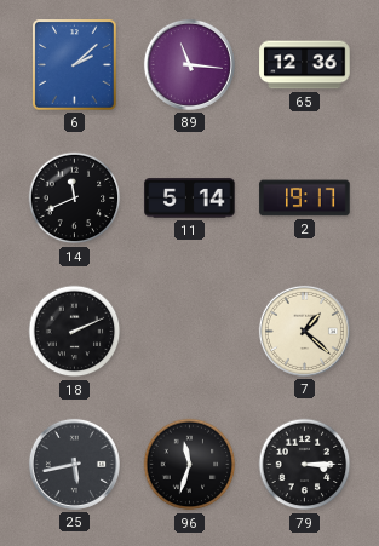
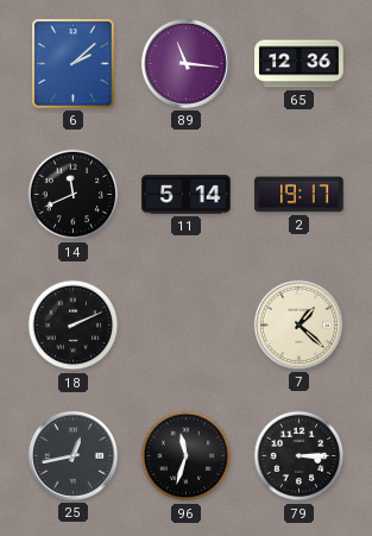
25: 5:43 -> 12:43
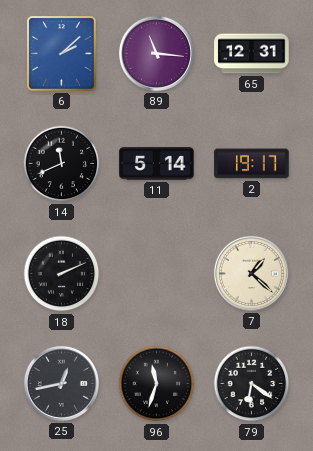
65: 12:36 -> 12:31
79: 3:15 -> 6:21
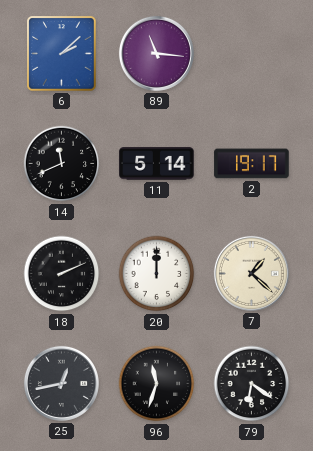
65: 12:31 -> none
20: none -> 12:00
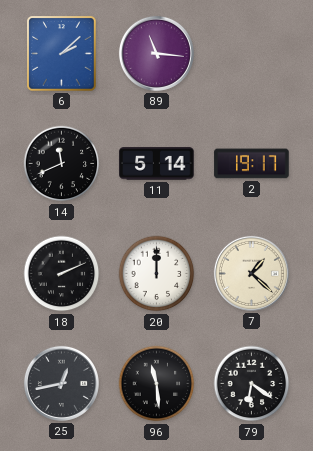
96: 11:33 -> 11:29
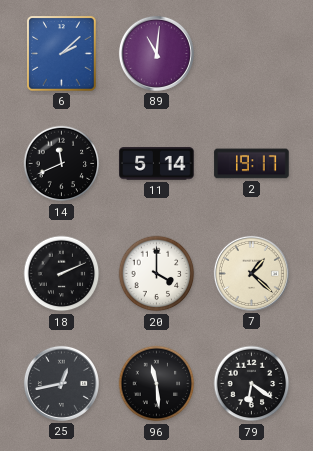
89: 11:16 -> 11:01
20: 12:00 -> 4:00
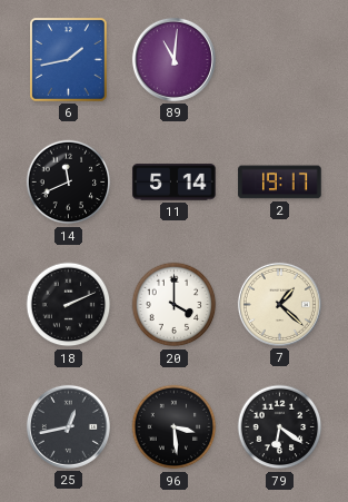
6: 2:08 -> 1:43
96: 11:29 -> 3:29
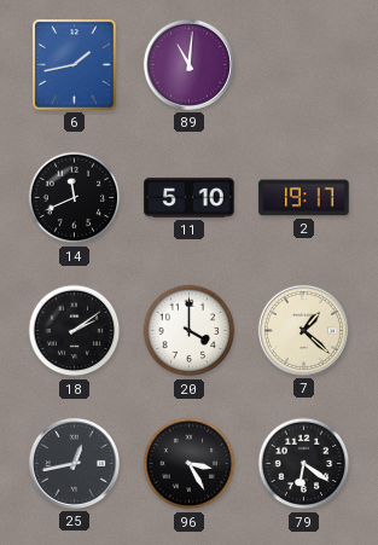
11: 5:14 -> 5:10
18: 2:11 -> 2:09
96: 3:29 -> 3:25
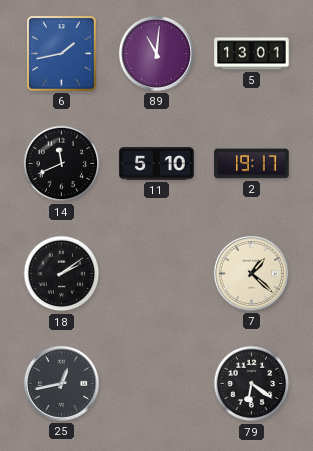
5: none -> 13:01
20: 4:00 -> none
96: 3:25 -> none
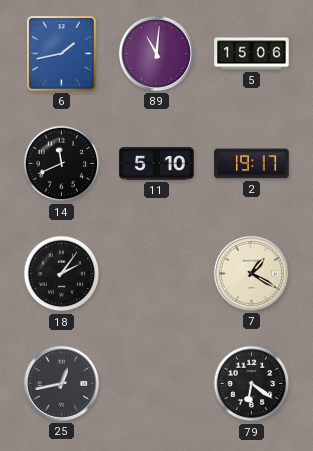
5: 13:01 -> 15:06
18: 2:09 -> 2:06
7: 1:22 -> 1:20
